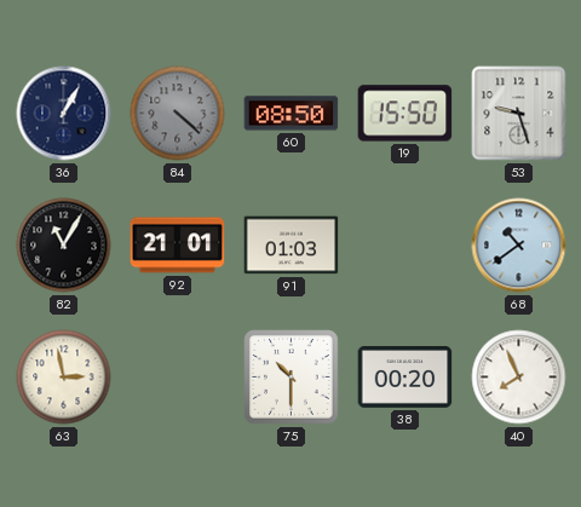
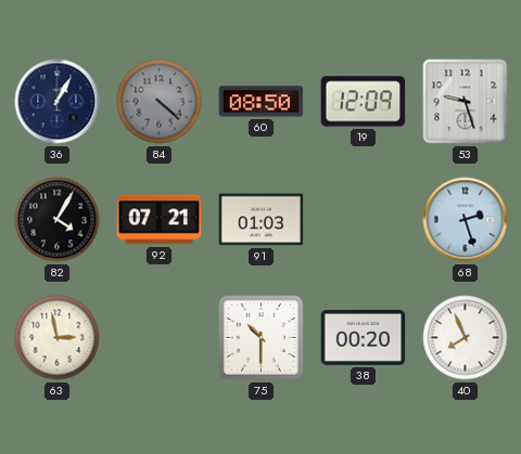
19: 15:50 -> 12:09
82: 11:05 -> 4:05
92: 21:01 -> 07:21
68: 10:39 -> 2:27
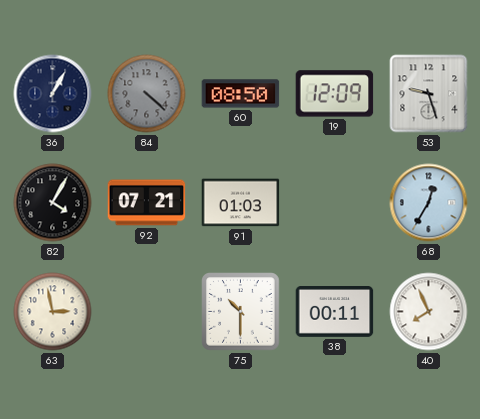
68: 2:27 -> 12:35
38: 00:20 -> 00:11
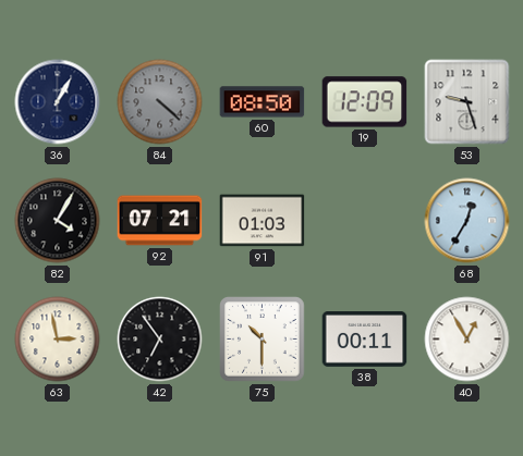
42: none -> 6:54
40: 7:56 -> 12:55
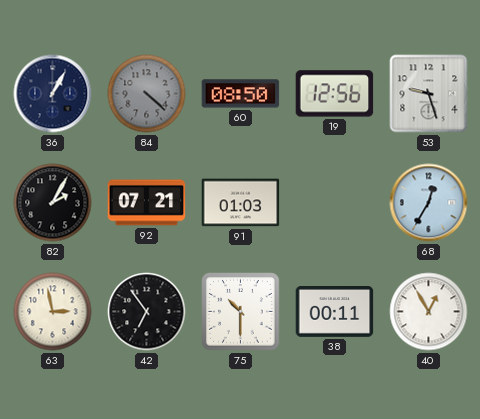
19: 12:09 -> 12:56
82: 4:05 -> 2:05
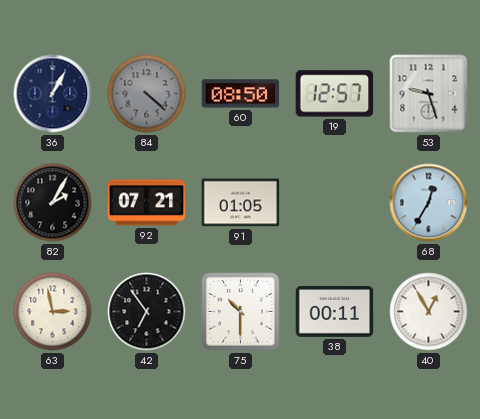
19: 12:56 -> 12:57
91: 01:03 -> 01:05
